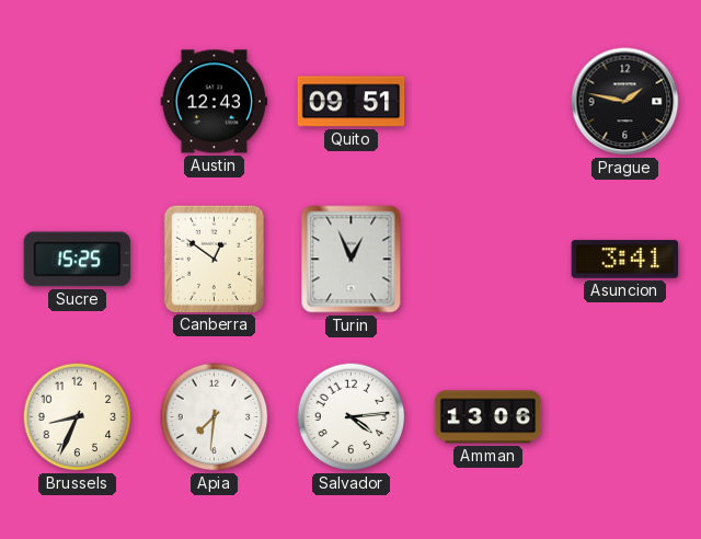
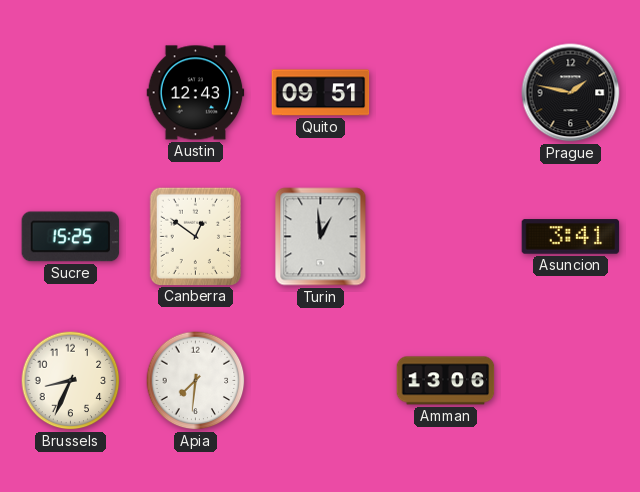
Turin: 12:56 -> 12:59
Salvador: 4:14 -> none
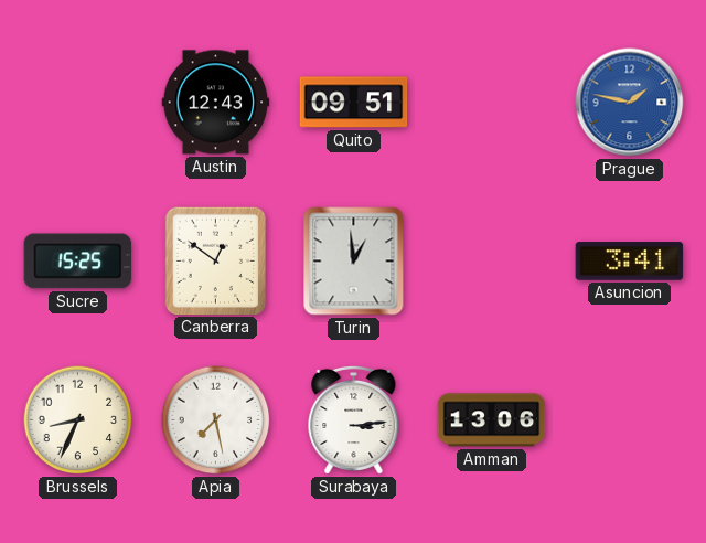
Prague dial: black -> blue
Apia: 7:31 -> 7:28
Surabaya: none -> 3:14
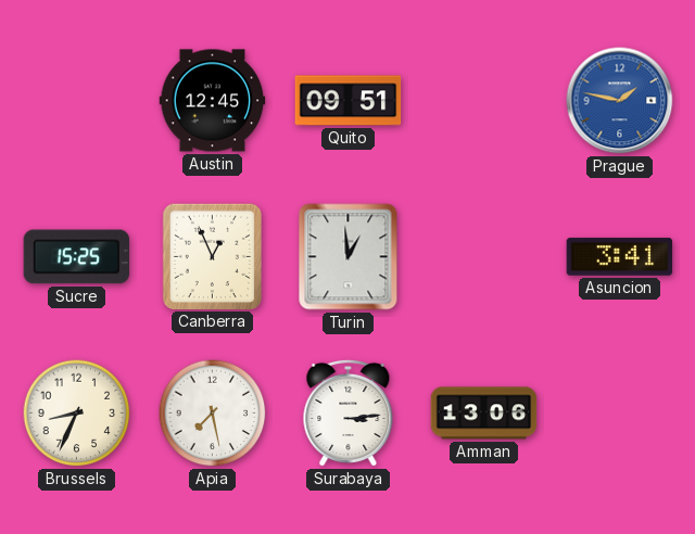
Austin: 12:43 -> 12:45
Canberra: 12:51 -> 12:56
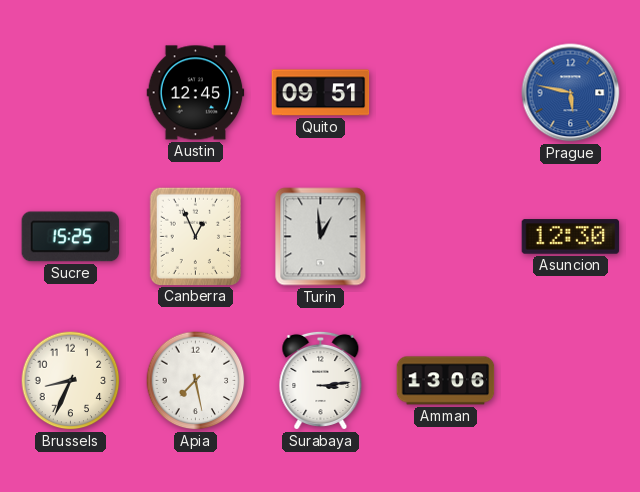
Prague: 1:47 -> 5:47
Asuncion: 3:41 -> 12:30
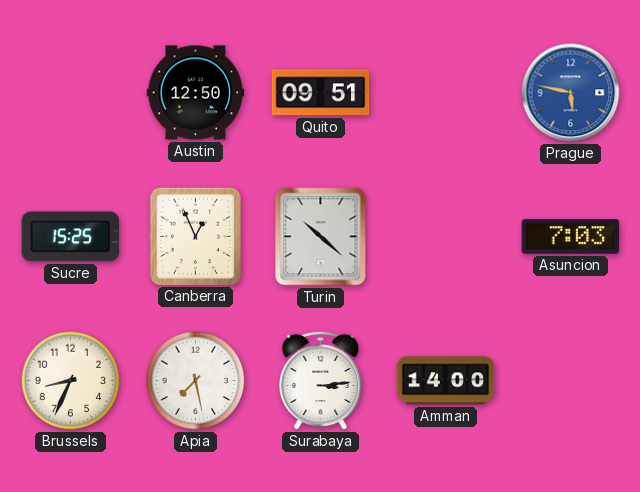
Austin: 12:45 -> 12:50
Turin: 12:59 -> 10:22
Asuncion: 12:30 -> 7:03
Amman: 13:06 -> 14:00
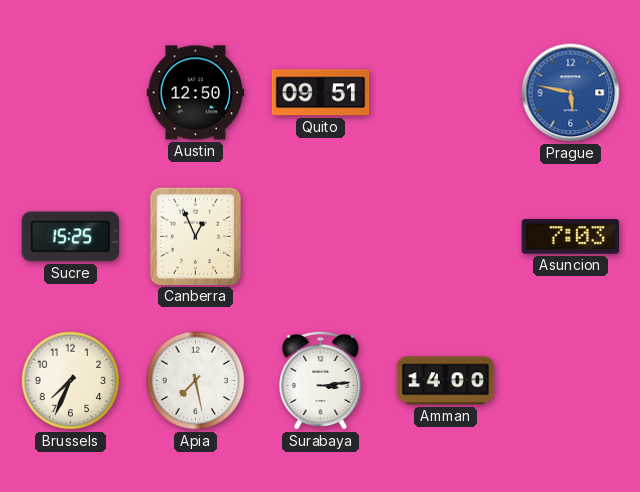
Turin: 10:22 -> none
Brussels: 8:34 -> 7:34
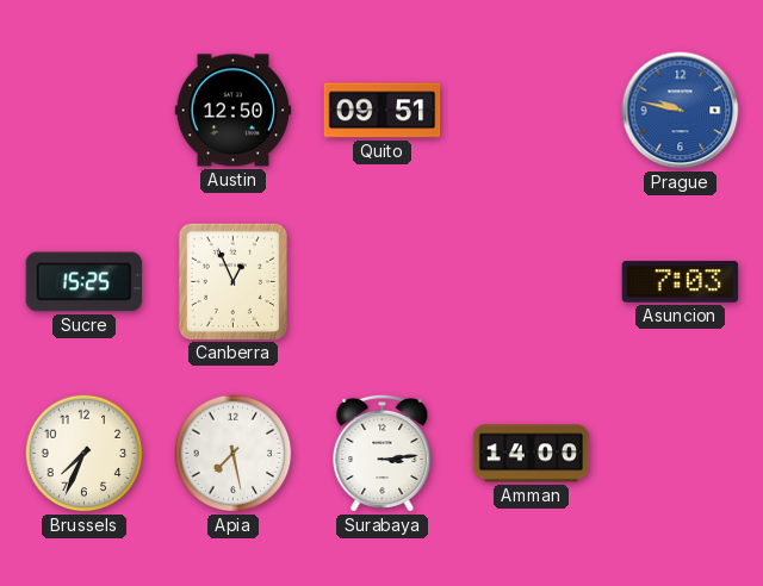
Prague: 5:47 -> 9:47
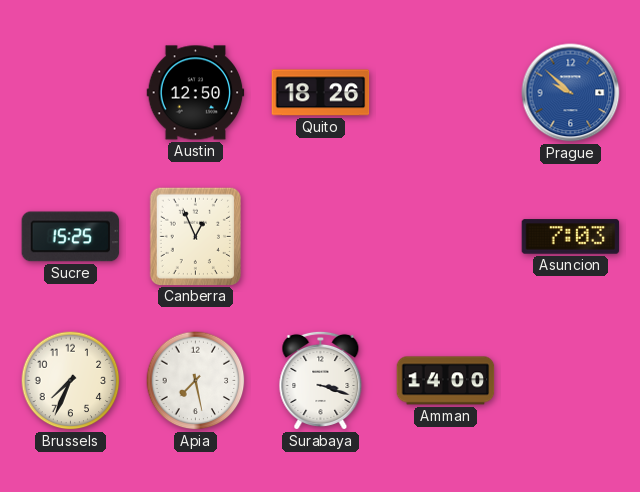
Quito: 09:51 -> 18:26
Prague: 9:47 -> 9:52
Surabaya: 3:14 -> 3:18
